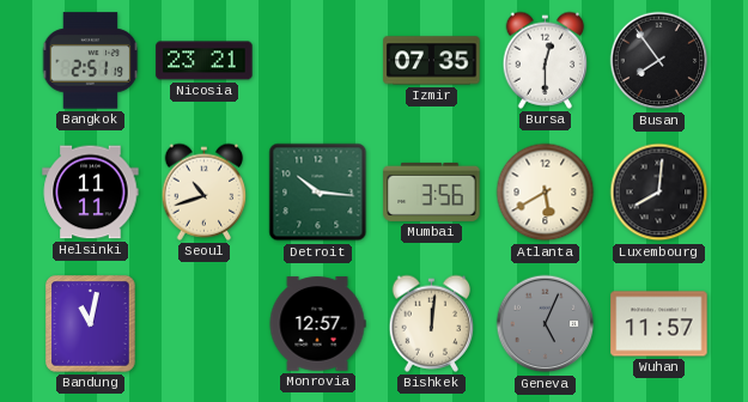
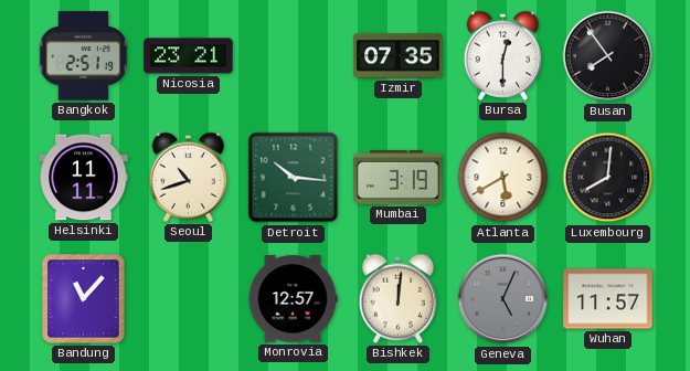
Mumbai: 3:56 -> 3:19
Bandung: 11:02 -> 11:07
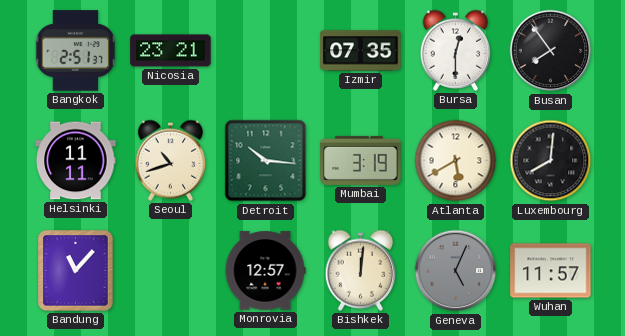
Bangkok: 2:51:19 -> 2:51:37
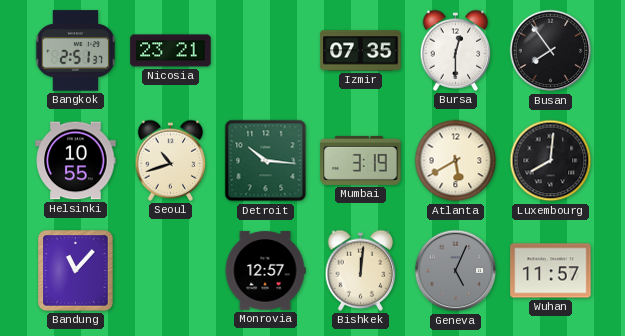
Helsinki: 11:11 -> 10:55
